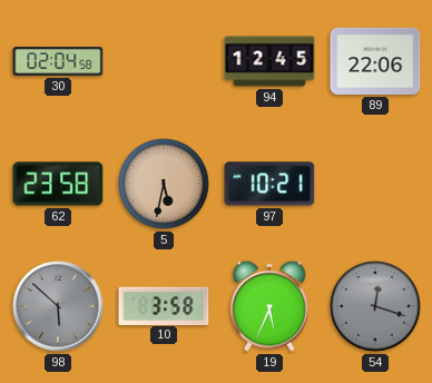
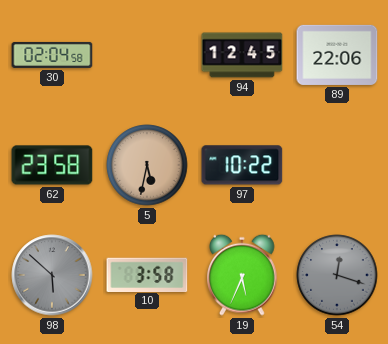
97: 10:21 -> 10:22
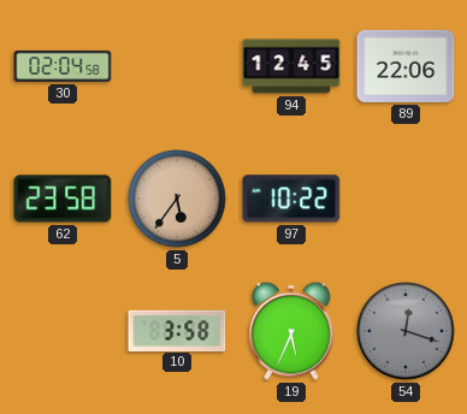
5: 5:32 -> 5:36
98: 5:52 -> none
